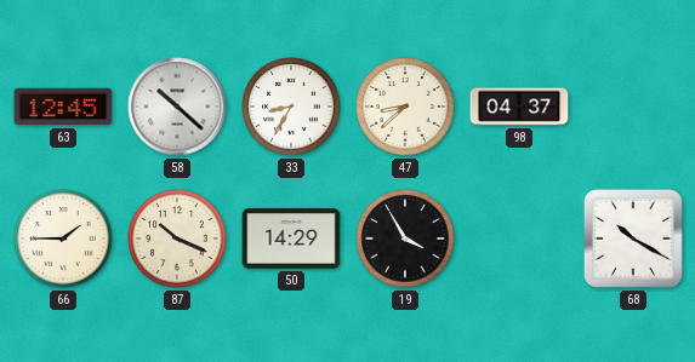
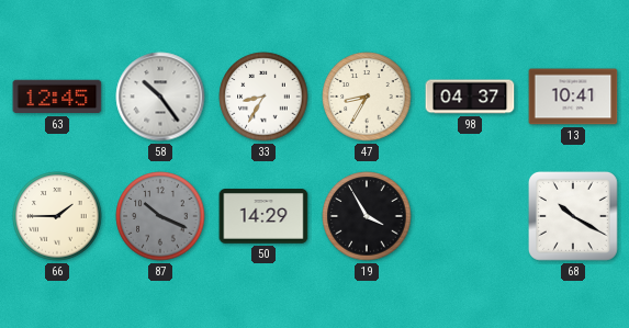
58: 10:22 -> 10:24
47: 8:38 -> 8:35
13: none -> 10:41
87 dial: cream -> grey
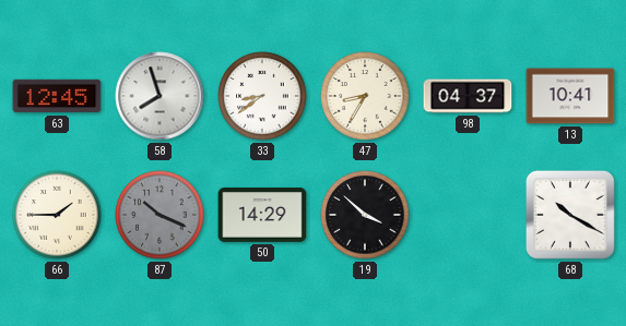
58: 10:24 -> 7:57
33: 8:35 -> 8:39
19: 3:55 -> 3:52
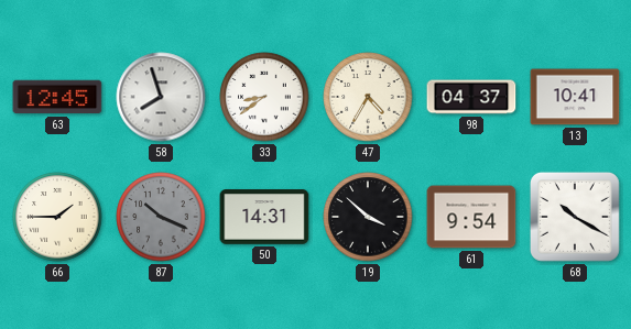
47: 8:35 -> 4:35
50: 14:29 -> 14:31
61: none -> 9:54
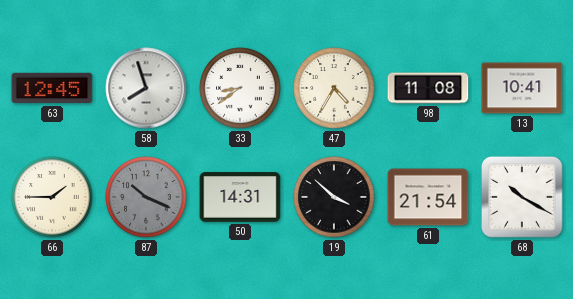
98: 04:37 -> 11:08
61: 9:54 -> 21:54
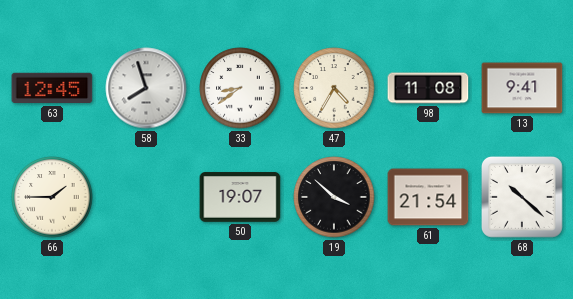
13: 10:41 -> 9:41
87: 10:19 -> none
50: 14:31 -> 19:07
68: 10:20 -> 10:22
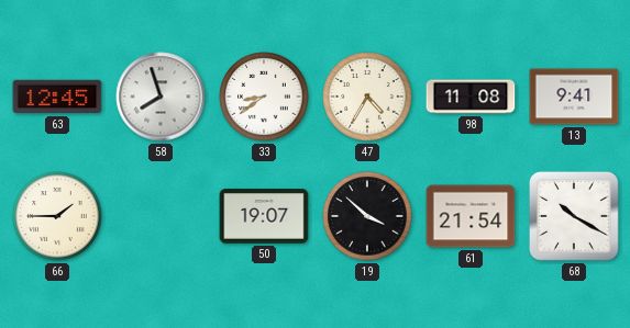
68: 10:22 -> 10:20
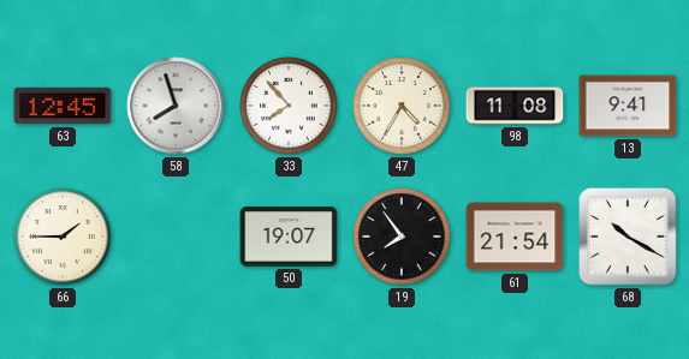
33: 8:39 -> 7:53
19: 3:52 -> 7:54
